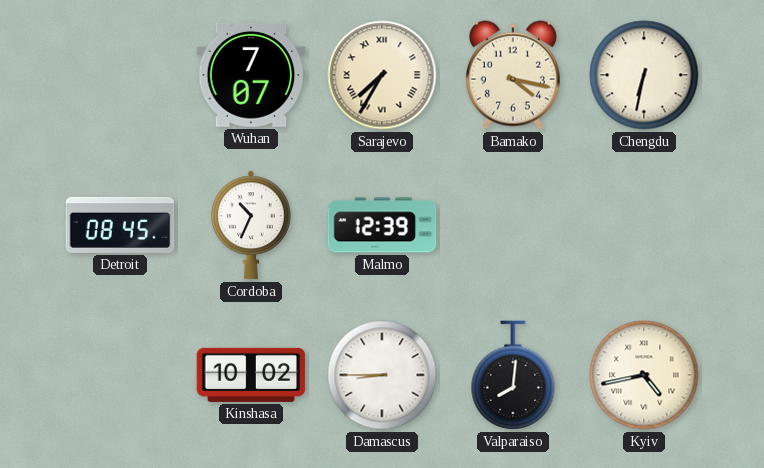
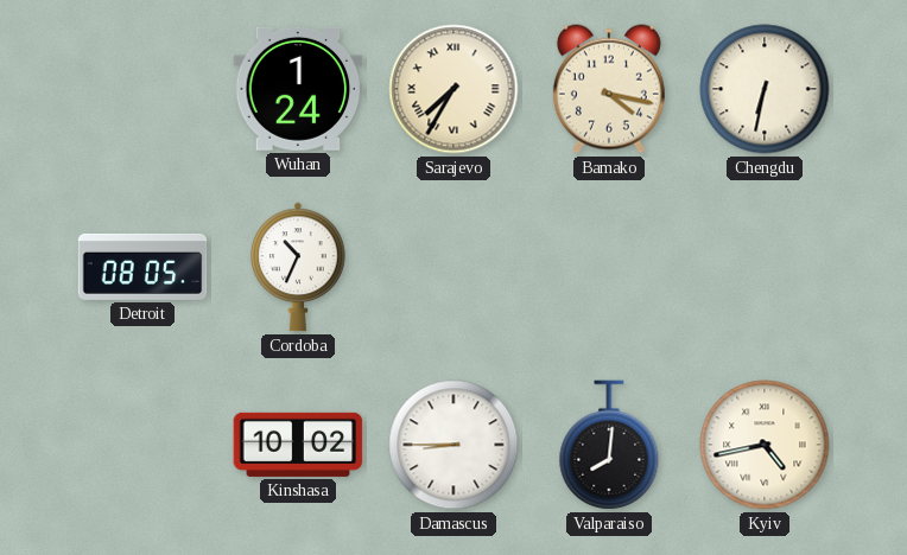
Wuhan: 7:07 -> 1:24
Detroit: 08:45 -> 08:05
Malmo: 12:39 -> none
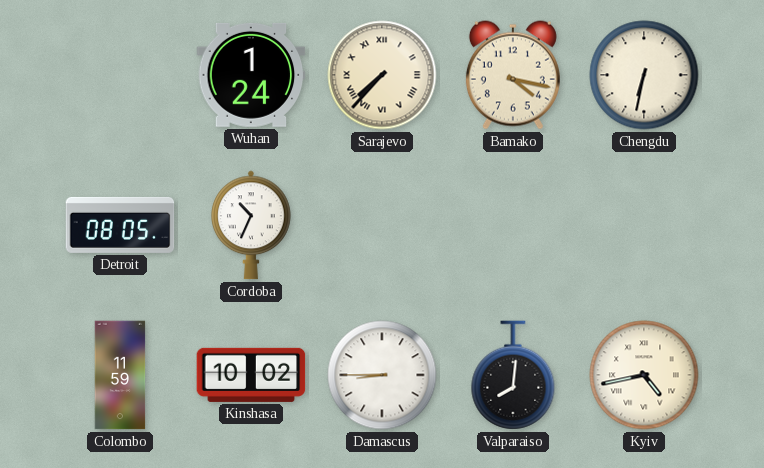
Sarajevo: 7:35 -> 7:37
Colombo: none -> 11:59
